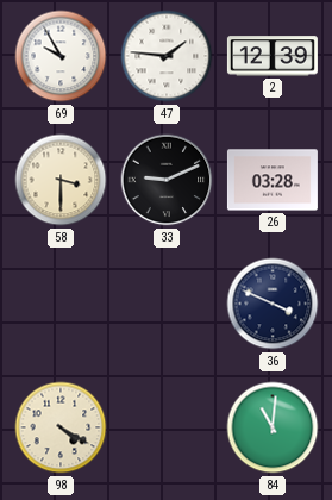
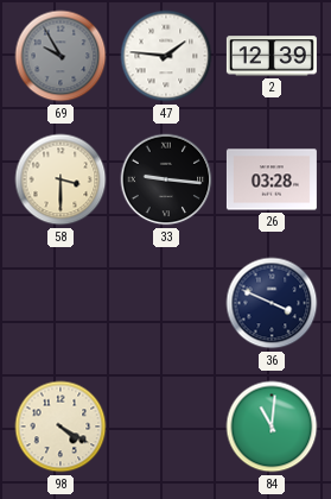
69 dial: white -> grey
33: 9:11 -> 9:16
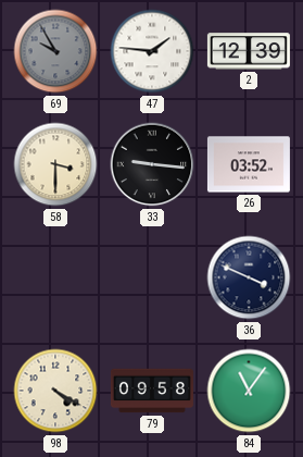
26: 03:28 -> 03:52
79: none -> 09:58
84: 11:01 -> 11:06
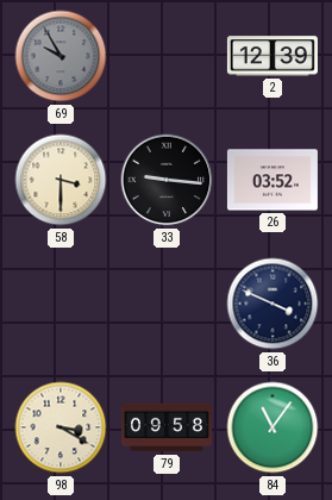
47: 1:46 -> none
98: 4:20 -> 3:20
